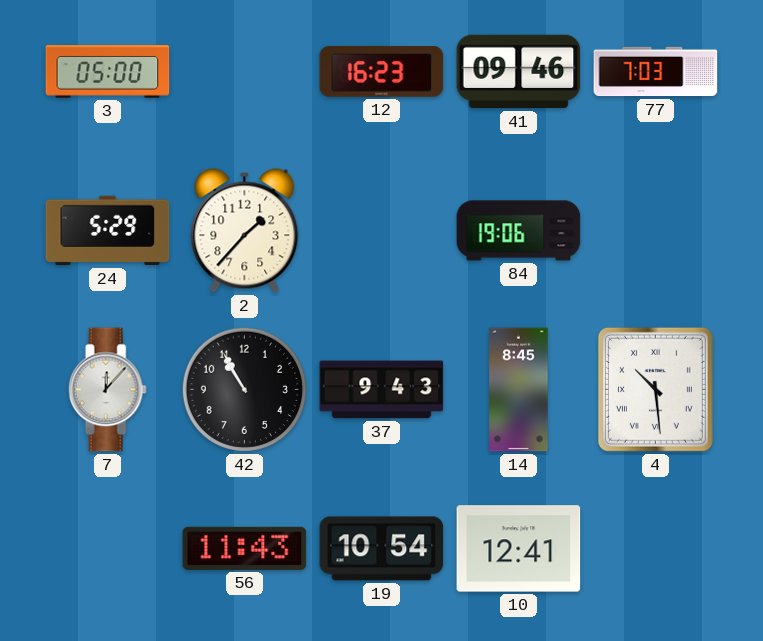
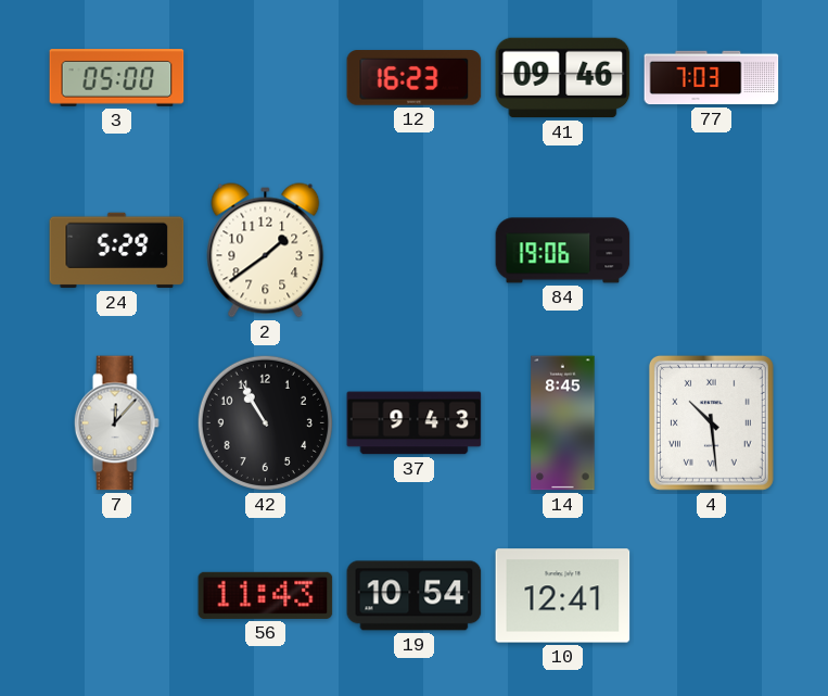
2: 1:37 -> 1:39
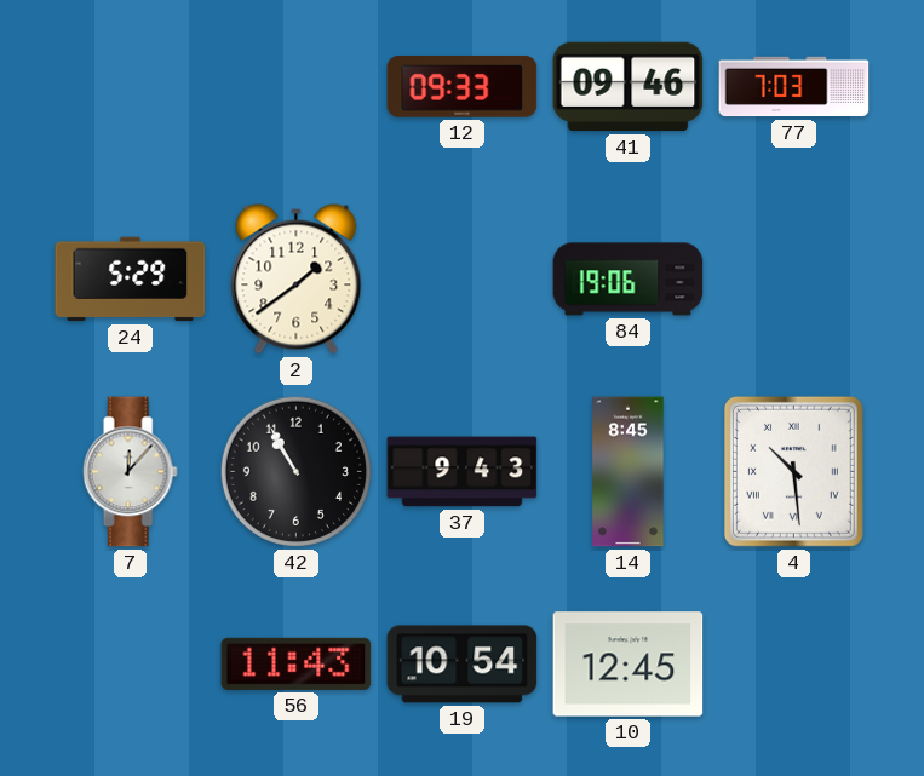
3: 05:00 -> none
12: 16:23 -> 09:33
10: 12:41 -> 12:45
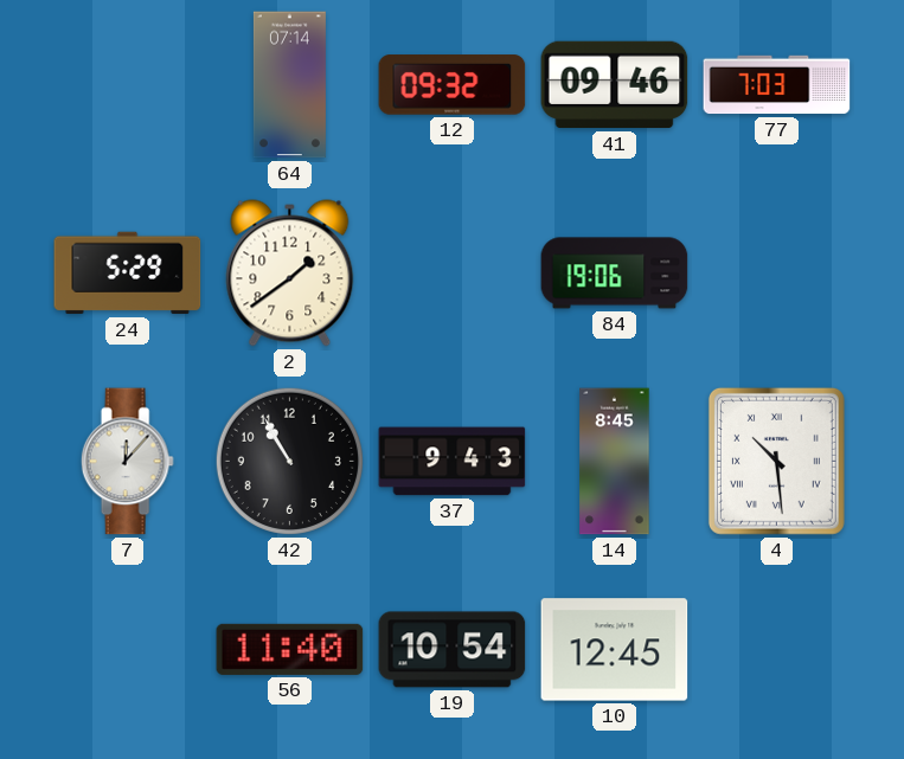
64: none -> 07:14
12: 09:33 -> 09:32
56: 11:43 -> 11:40
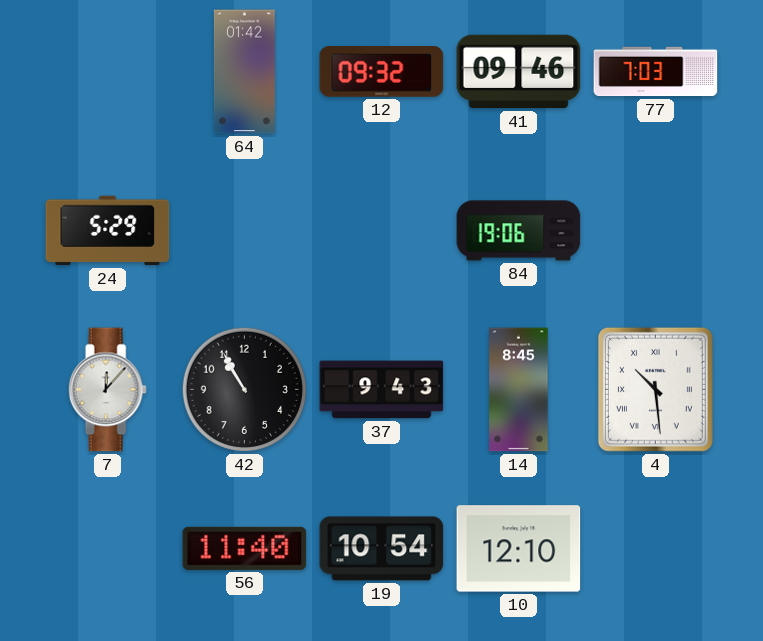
64: 07:14 -> 01:42
2: 1:39 -> none
10: 12:45 -> 12:10
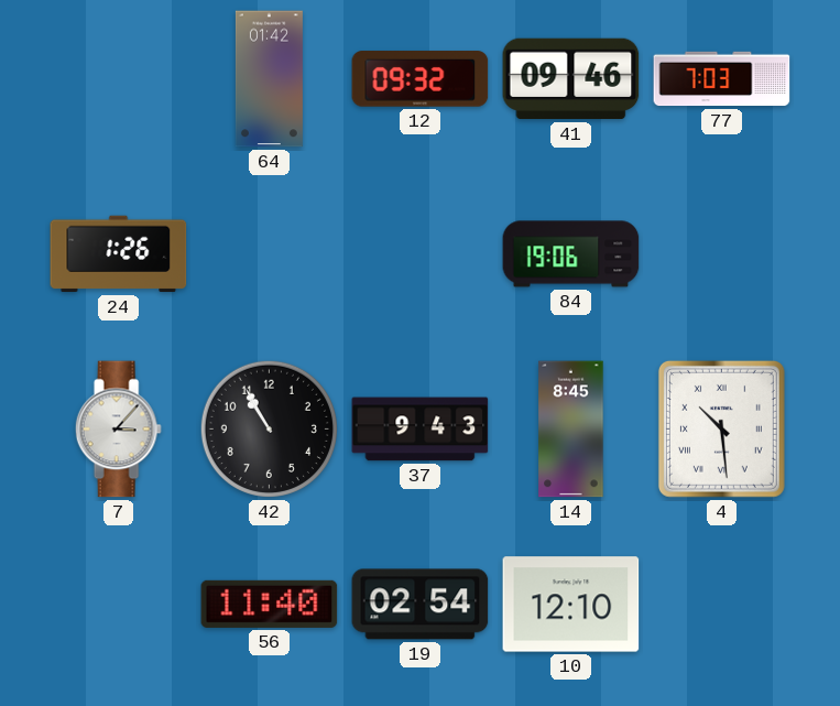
24: 5:29 -> 1:26
7: 12:07 -> 3:07
19: 10:54 -> 02:54
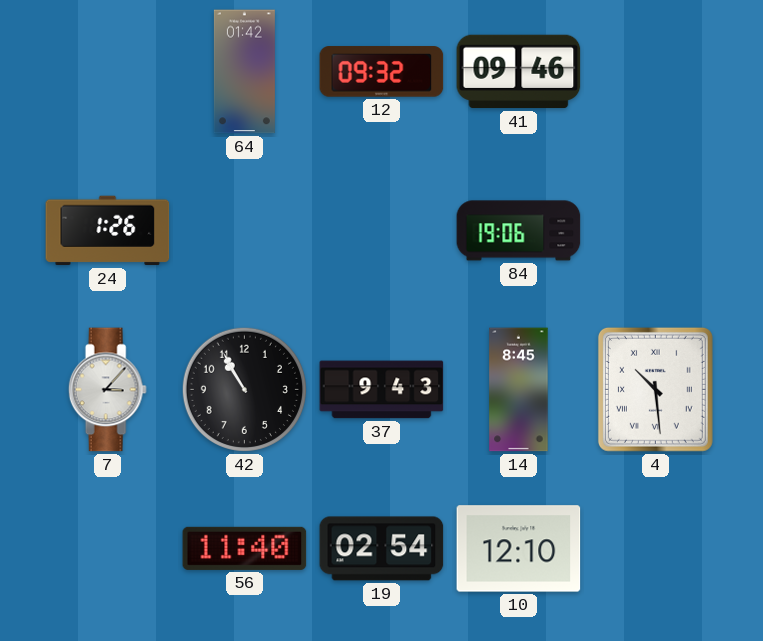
77: 7:03 -> none
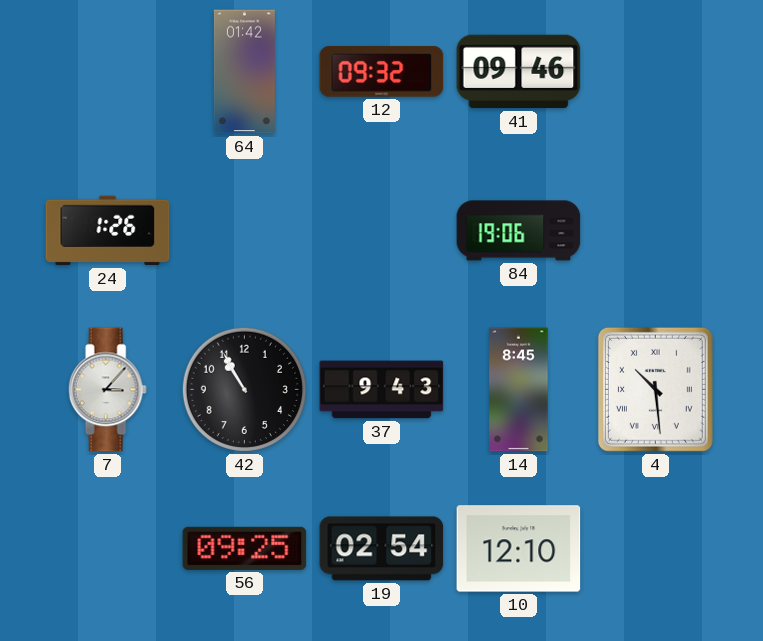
56: 11:40 -> 09:25
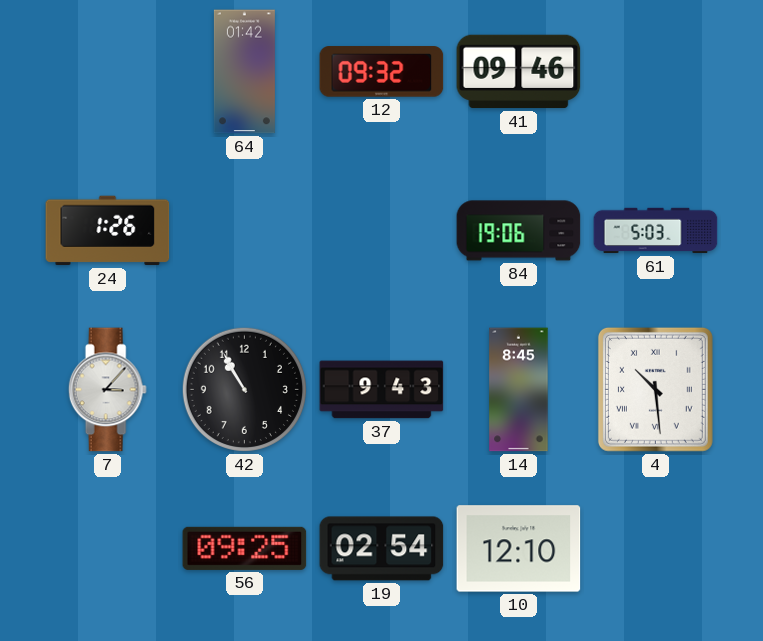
61: none -> 5:03
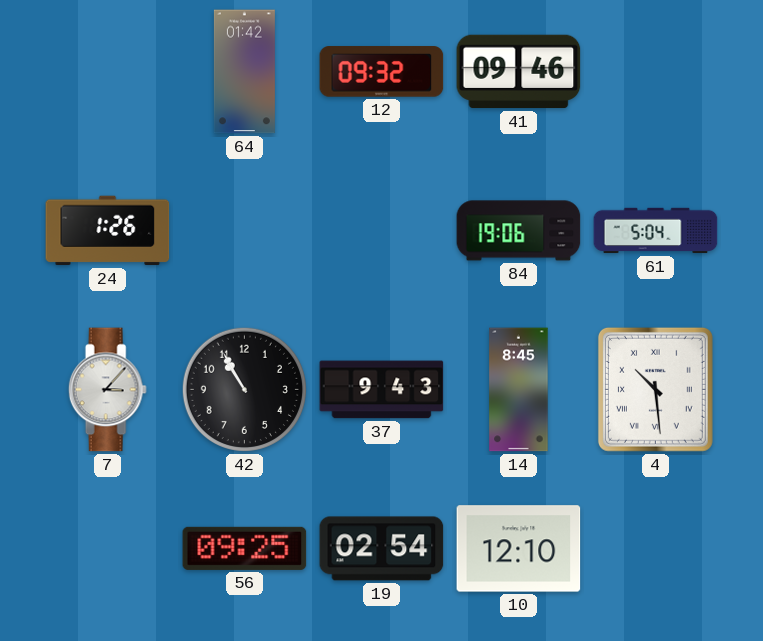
61: 5:03 -> 5:04
